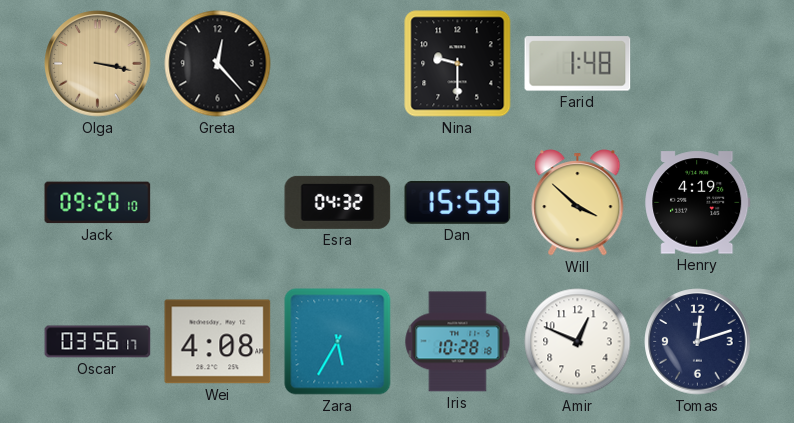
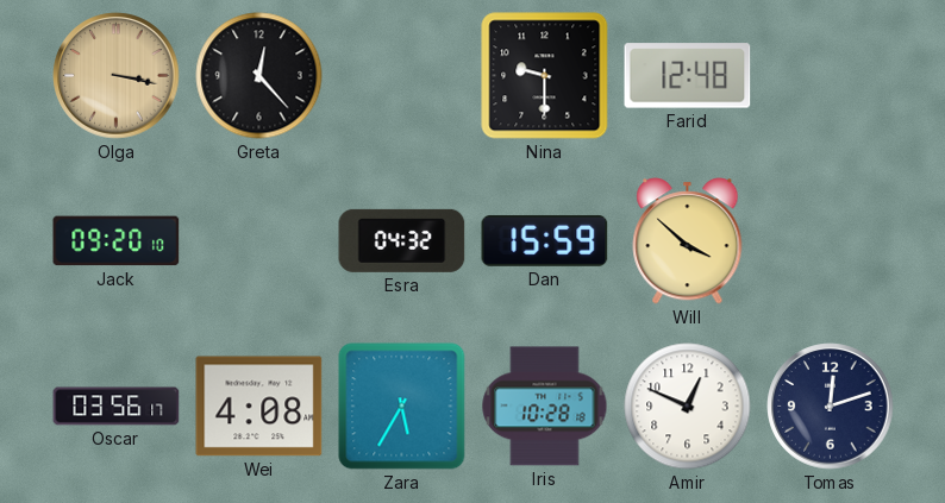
Farid: 1:48 -> 12:48
Henry: 4:19 -> none
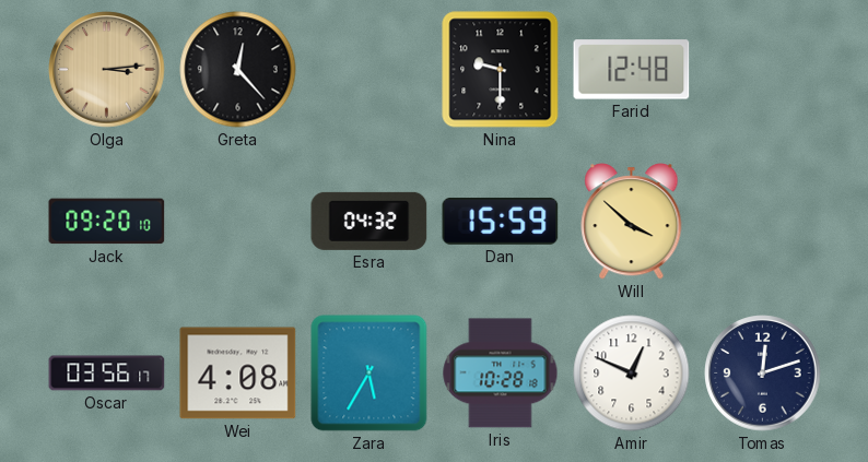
Olga: 3:17 -> 3:14
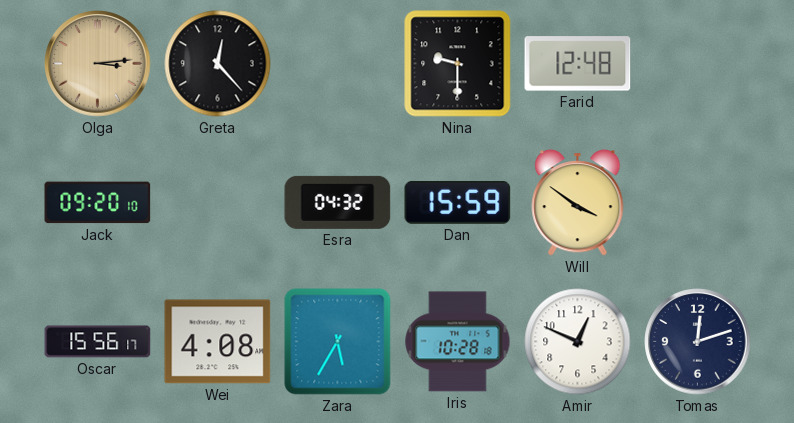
Will: 3:52 -> 3:51
Oscar: 03:56 -> 15:56
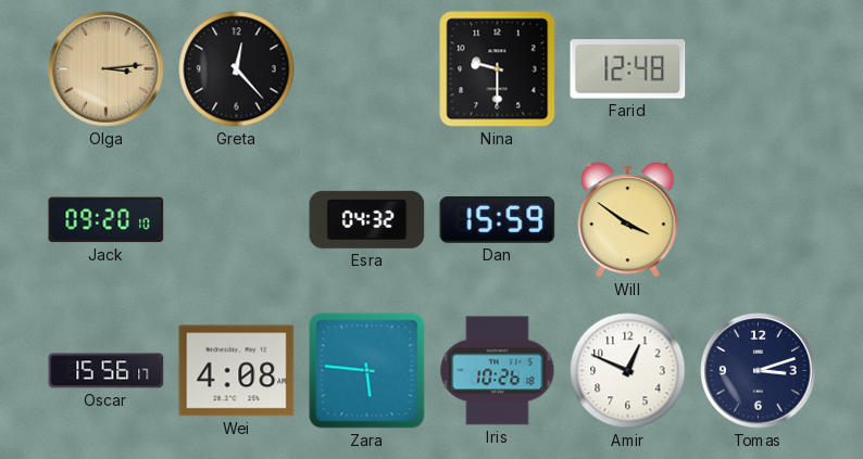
Zara: 5:35 -> 5:46
Iris: 10:28 -> 10:26
Tomas: 12:12 -> 3:12
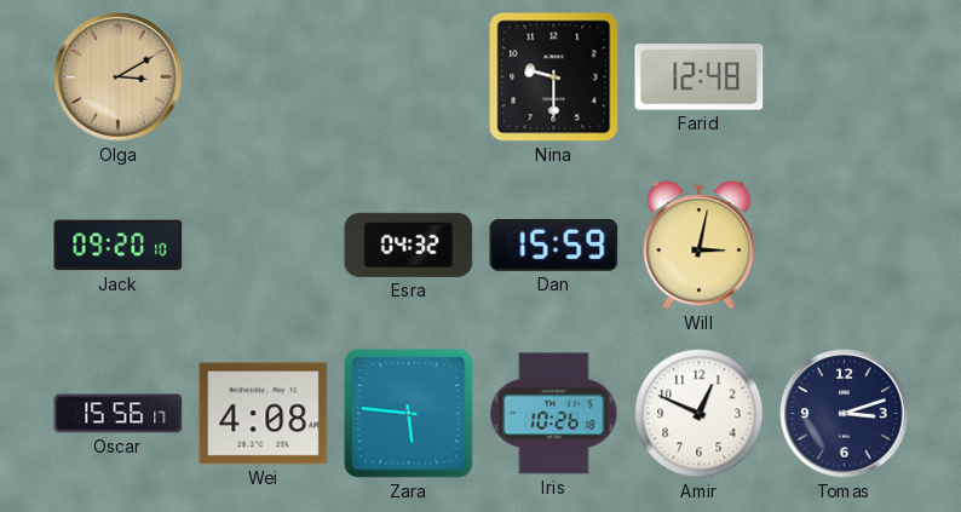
Olga: 3:14 -> 3:10
Greta: 12:23 -> none
Will: 3:51 -> 3:02
